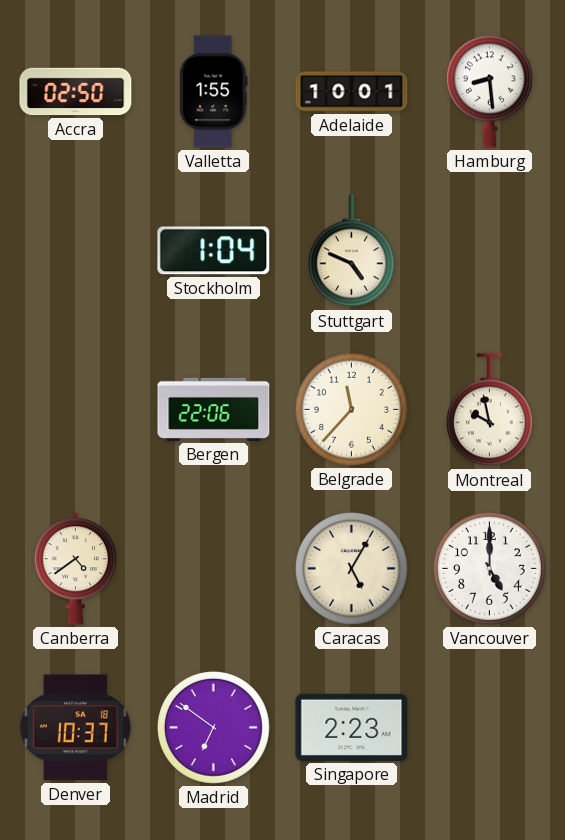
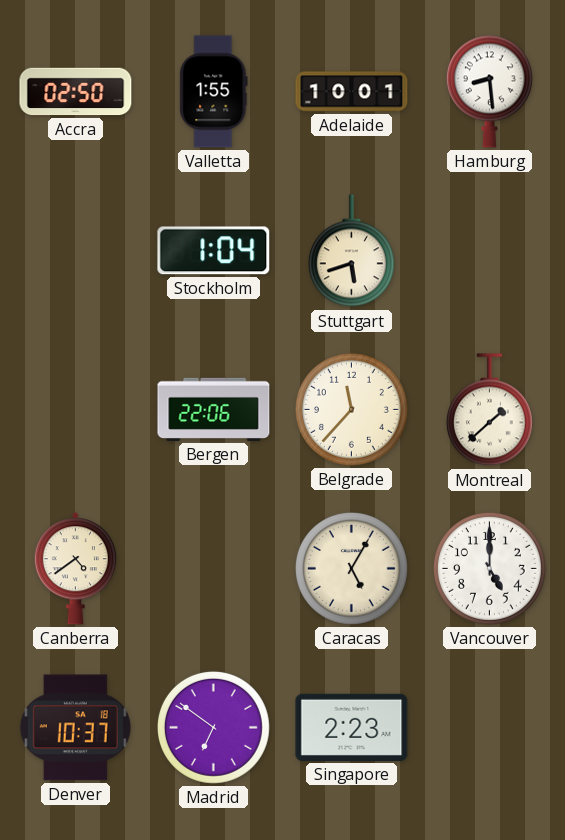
Stuttgart: 4:49 -> 5:42
Montreal: 9:58 -> 1:38
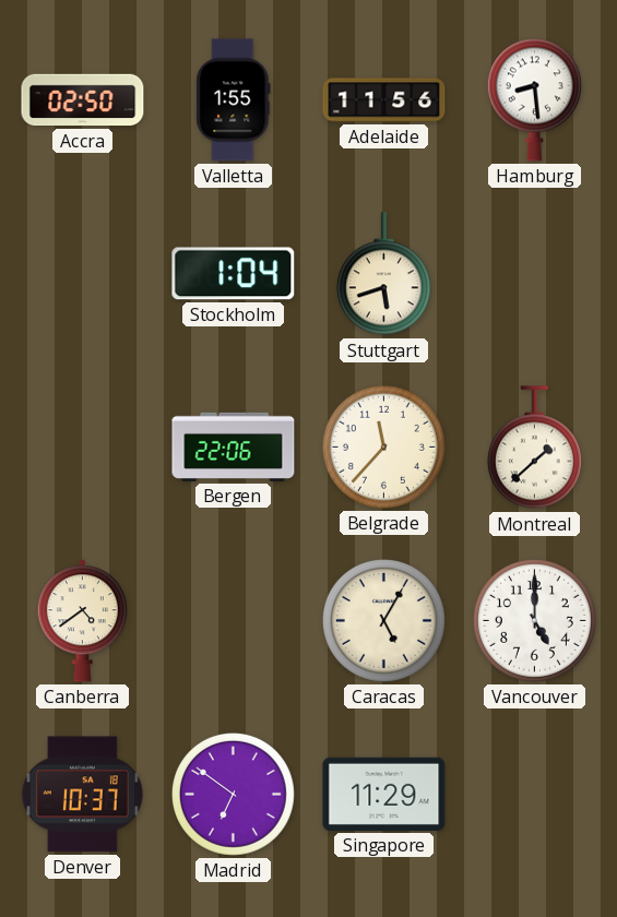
Adelaide: 10:01 -> 11:56
Singapore: 2:23 -> 11:29
